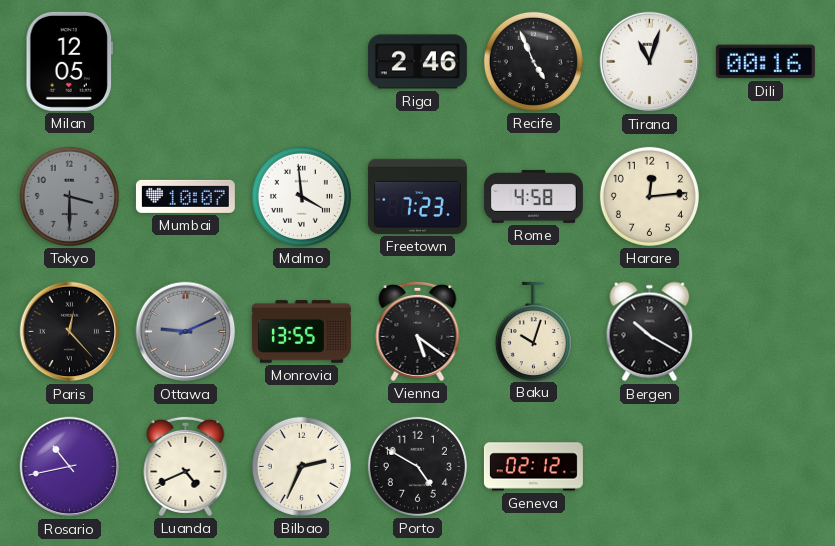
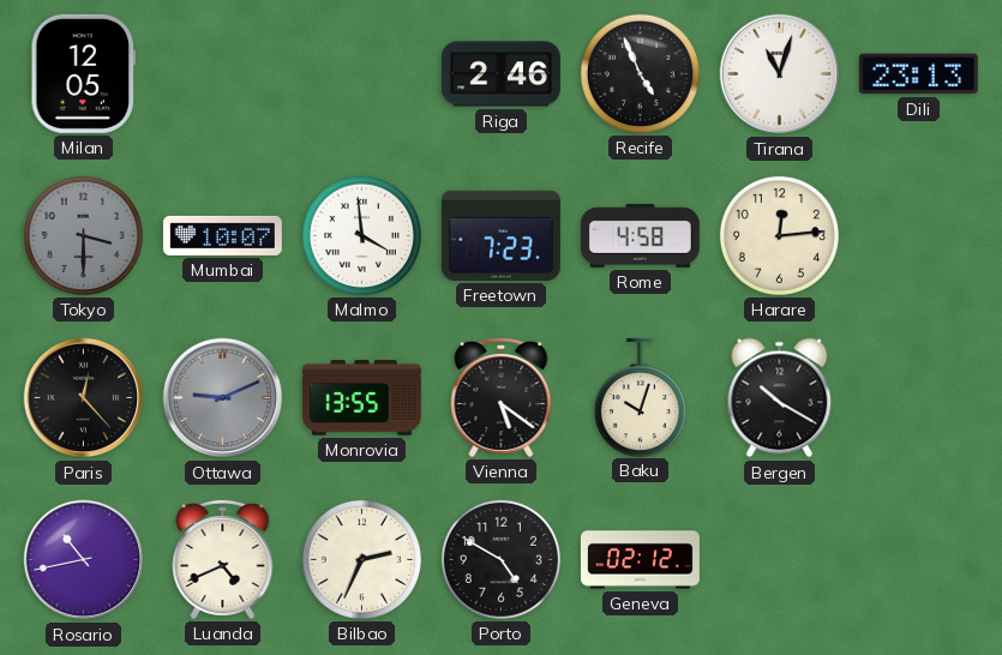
Dili: 00:16 -> 23:13
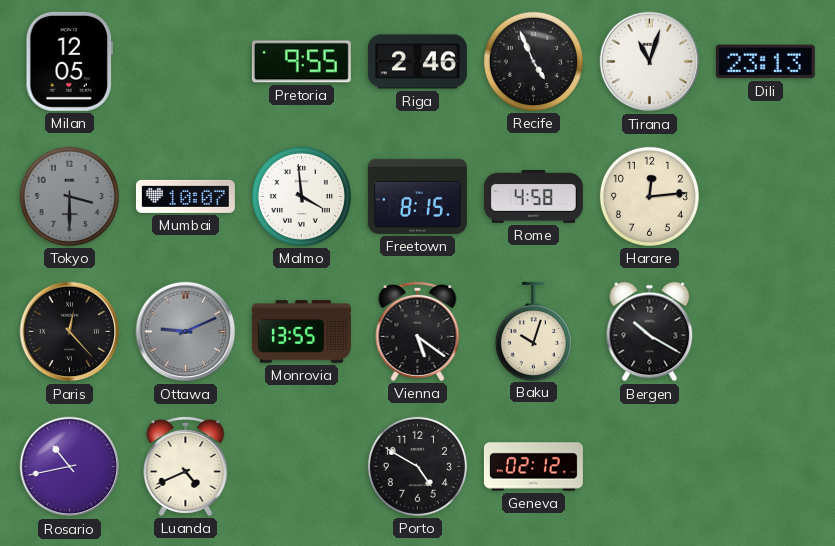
Pretoria: none -> 9:55
Freetown: 7:23 -> 8:15
Bilbao: 2:34 -> none
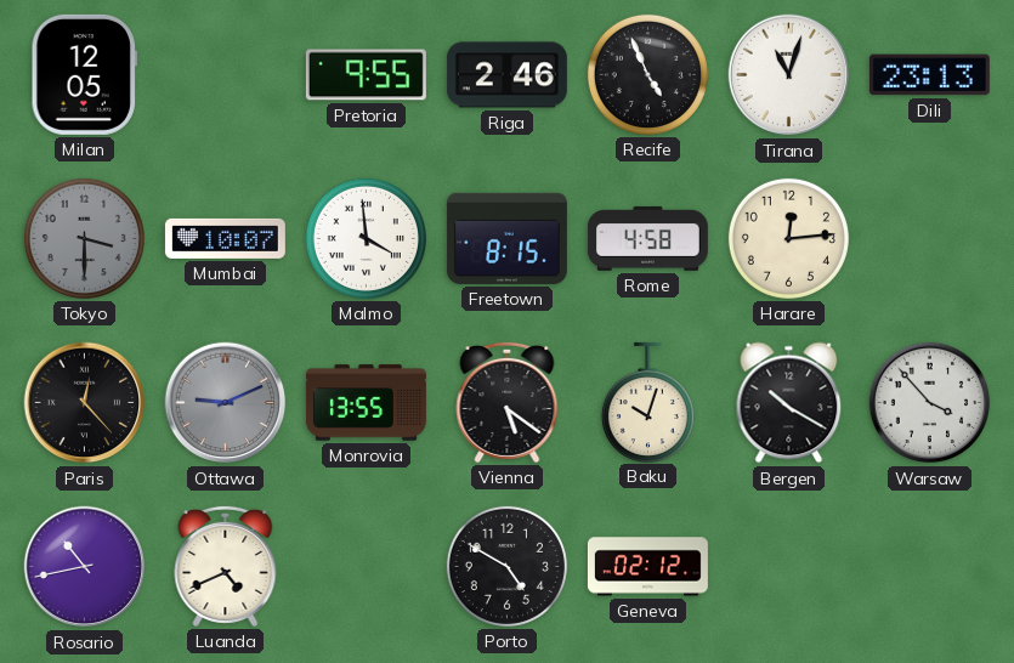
Warsaw: none -> 3:53
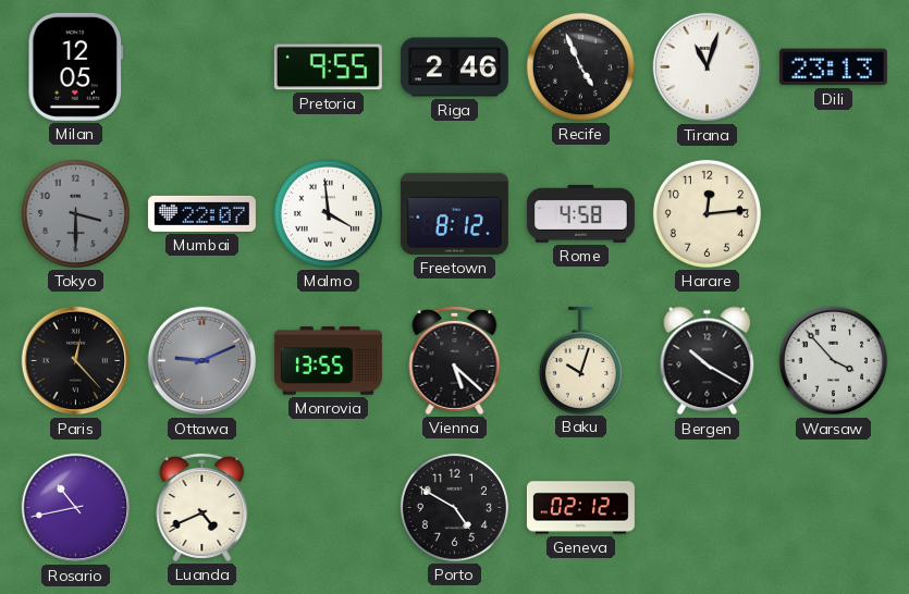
Mumbai: 10:07 -> 22:07
Freetown: 8:15 -> 8:12
Vienna: 5:21 -> 5:22
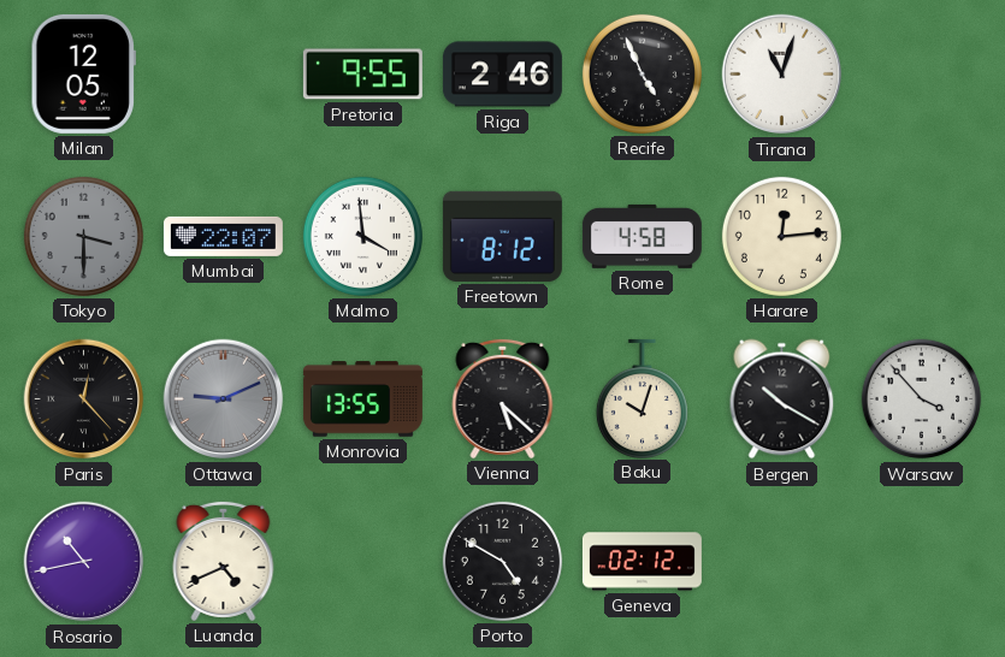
Dili: 23:13 -> none
